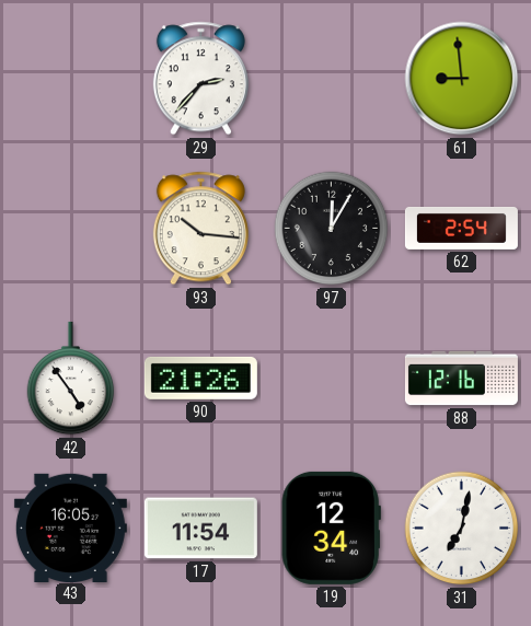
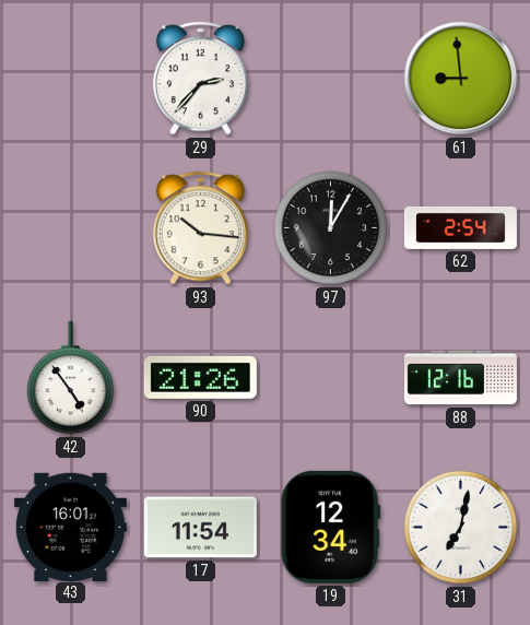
43: 16:05 -> 16:01
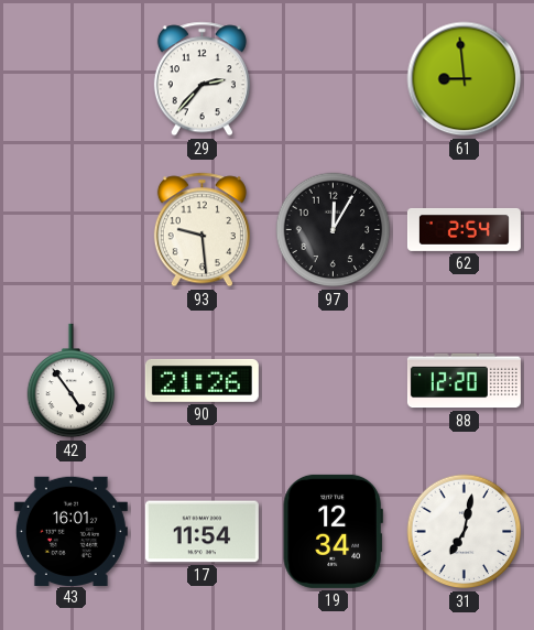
93: 10:16 -> 9:29
88: 12:16 -> 12:20
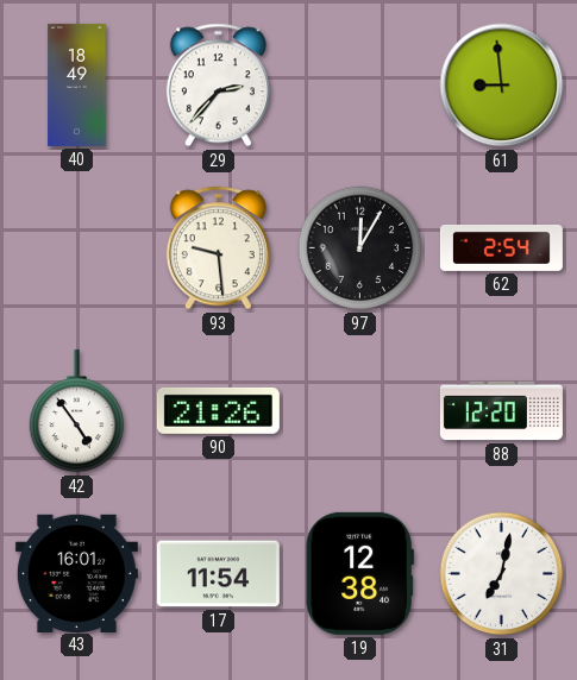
40: none -> 18:49
19: 12:34 -> 12:38
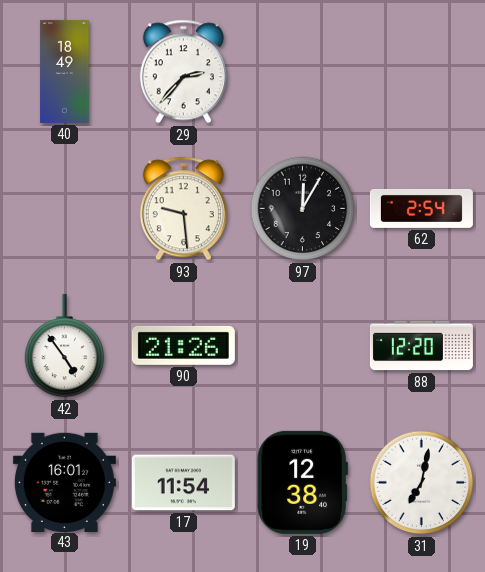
61: 8:59 -> none
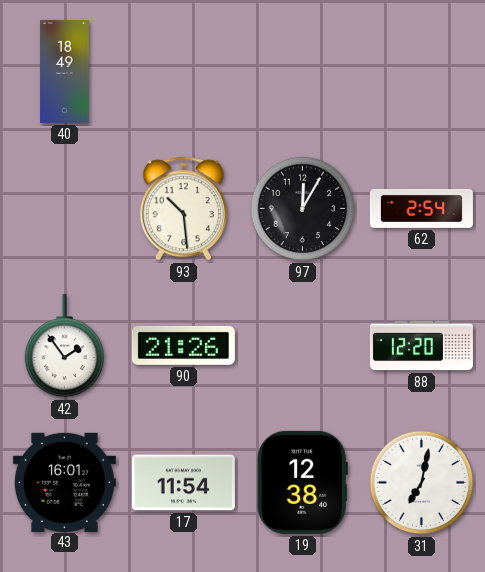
29: 2:37 -> none
93: 9:29 -> 10:29
42: 4:54 -> 1:54
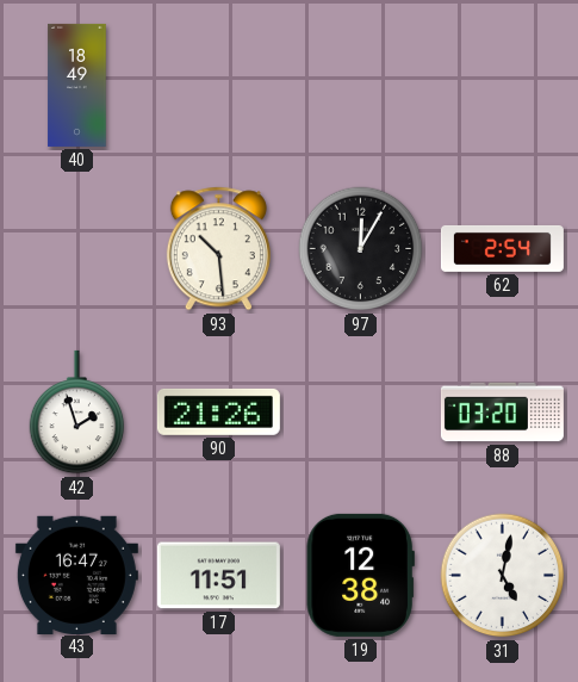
42: 1:54 -> 1:57
88: 12:20 -> 03:20
43: 16:01 -> 16:47
17: 11:54 -> 11:51
31: 7:02 -> 5:02
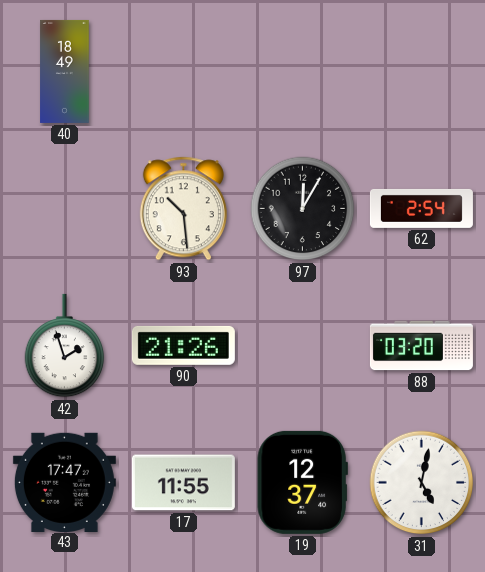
43: 16:47 -> 17:47
17: 11:51 -> 11:55
19: 12:38 -> 12:37
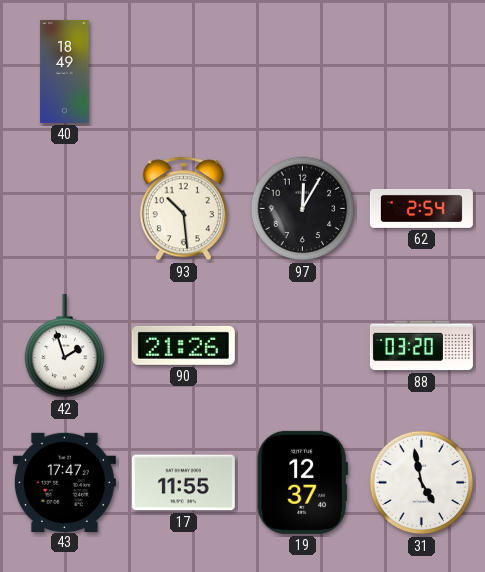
31: 5:02 -> 4:58
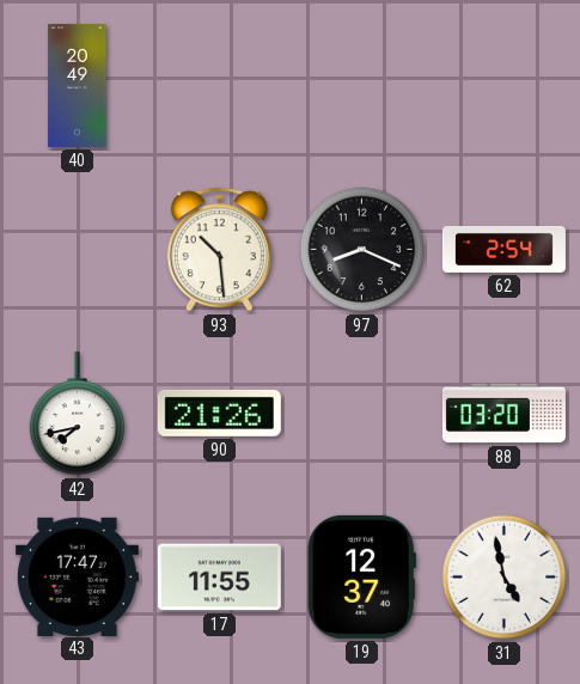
40: 18:49 -> 20:49
97: 12:05 -> 8:19
42: 1:57 -> 7:43
